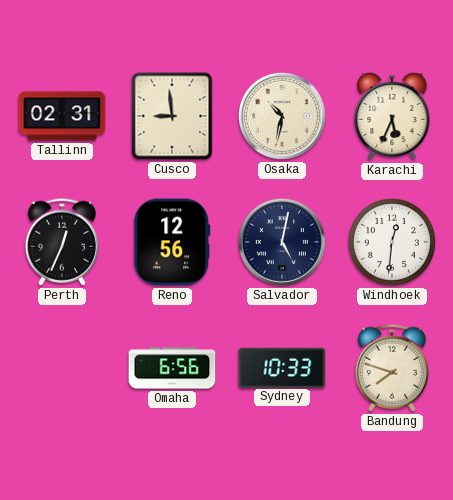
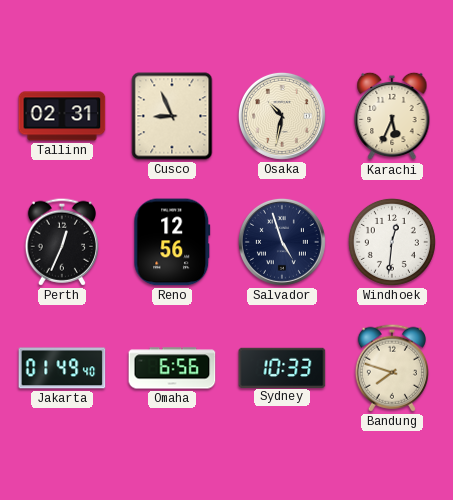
Cusco: 8:59 -> 8:56
Salvador: 5:02 -> 4:57
Jakarta: none -> 01:49
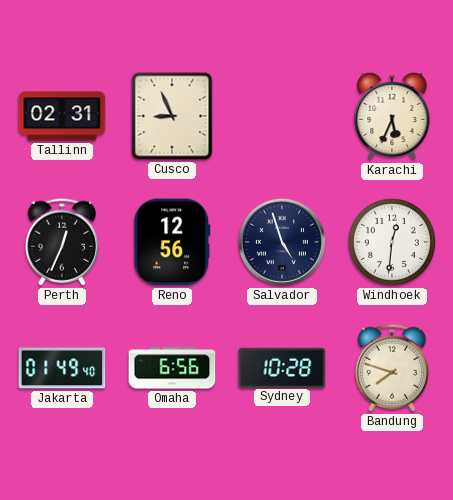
Osaka: 10:32 -> none
Sydney: 10:33 -> 10:28
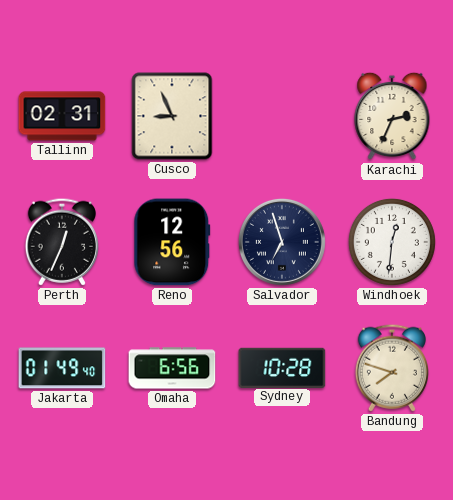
Karachi: 5:34 -> 2:34
Salvador: 4:57 -> 6:57
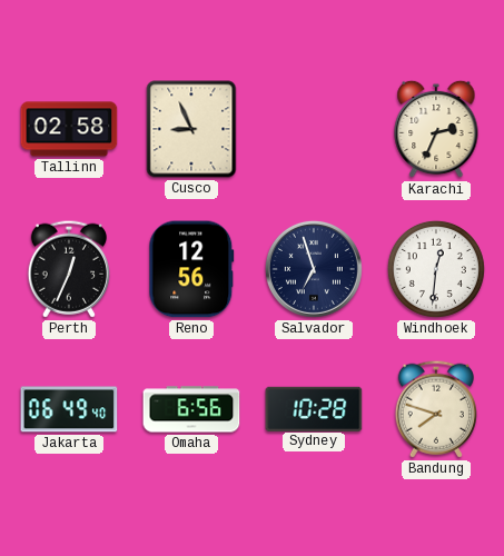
Tallinn: 02:31 -> 02:58
Jakarta: 01:49 -> 06:49
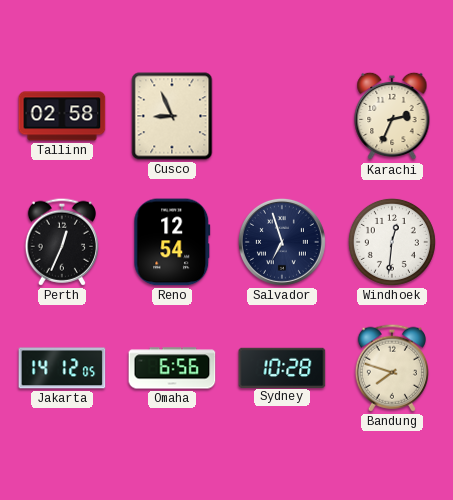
Reno: 12:56 -> 12:54
Jakarta: 06:49 -> 14:12
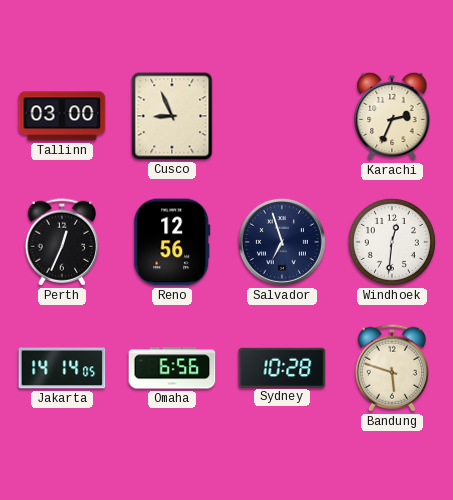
Tallinn: 02:58 -> 03:00
Reno: 12:54 -> 12:56
Jakarta: 14:12 -> 14:14
Bandung: 7:48 -> 5:48
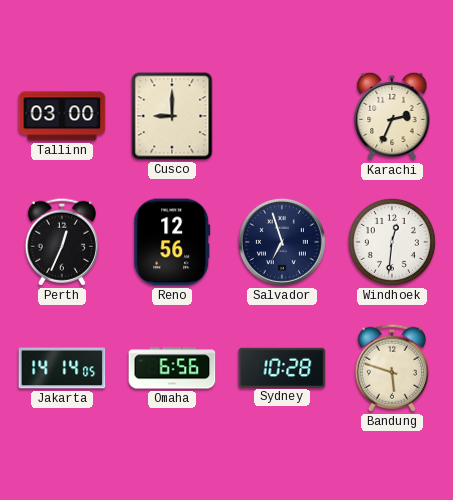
Cusco: 8:56 -> 9:00
